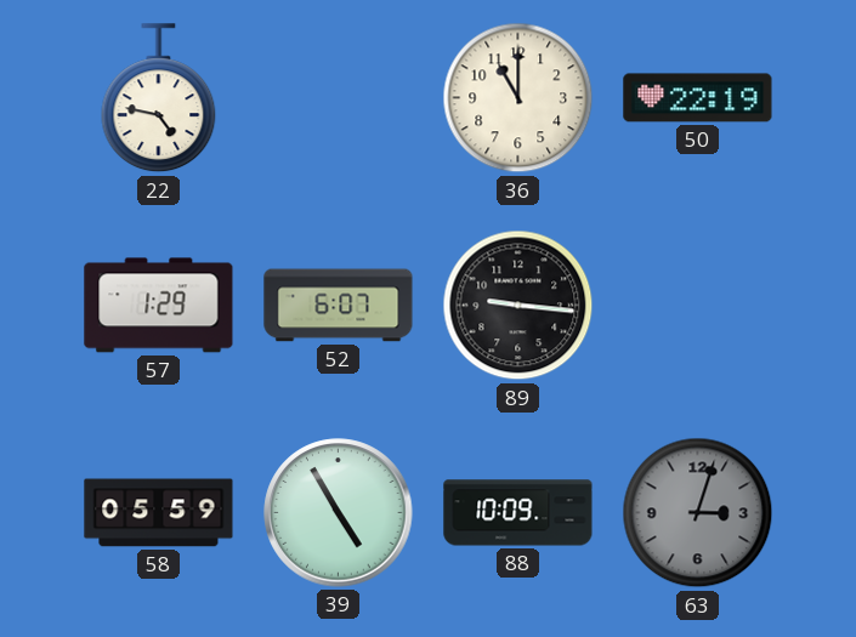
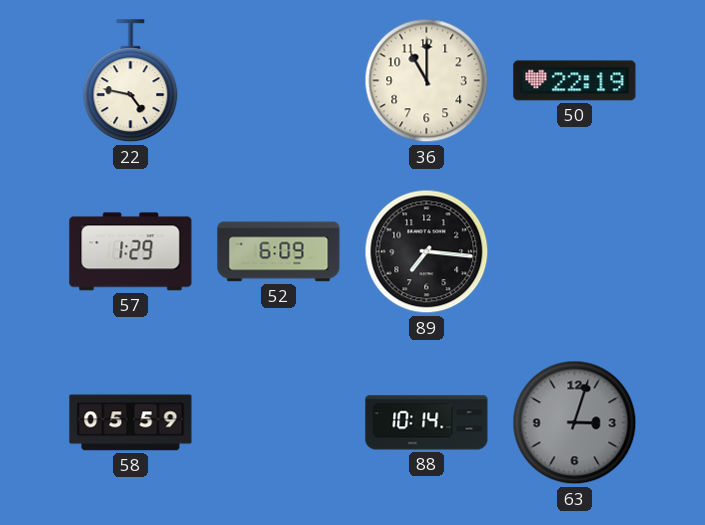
52: 6:07 -> 6:09
89: 9:16 -> 7:16
39: 4:55 -> none
88: 10:09 -> 10:14
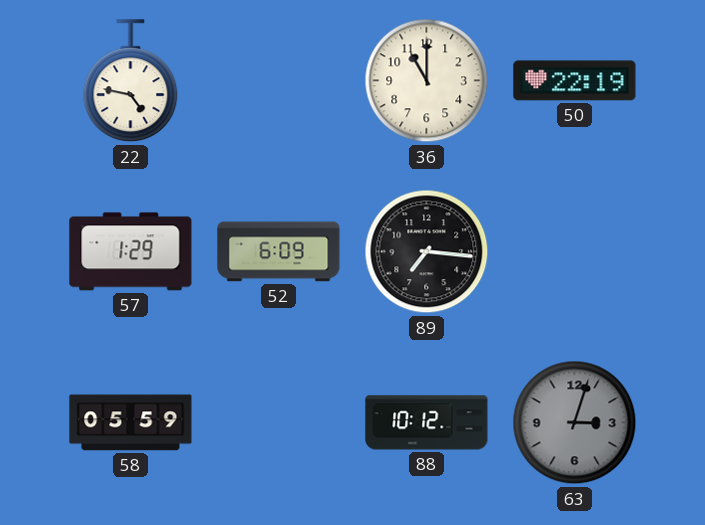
88: 10:14 -> 10:12
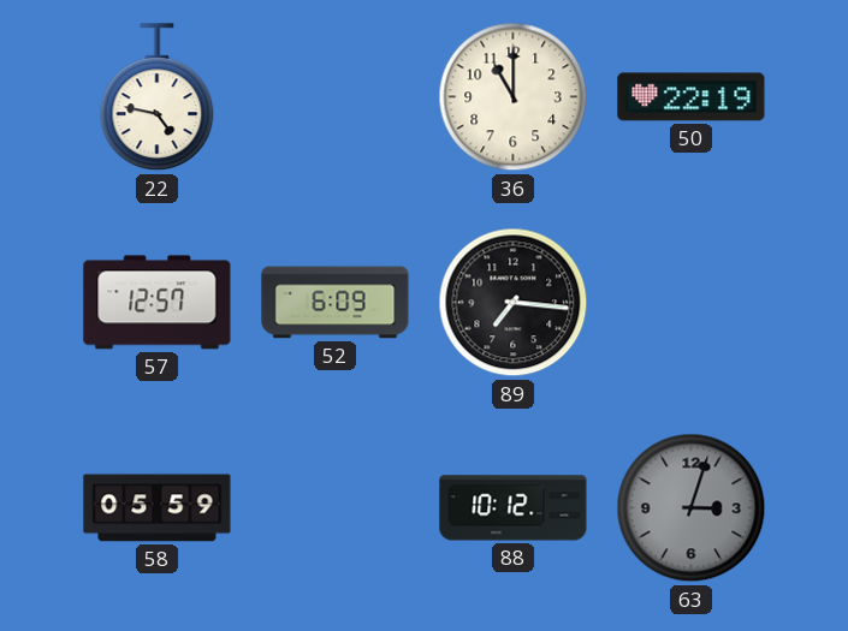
57: 1:29 -> 12:57
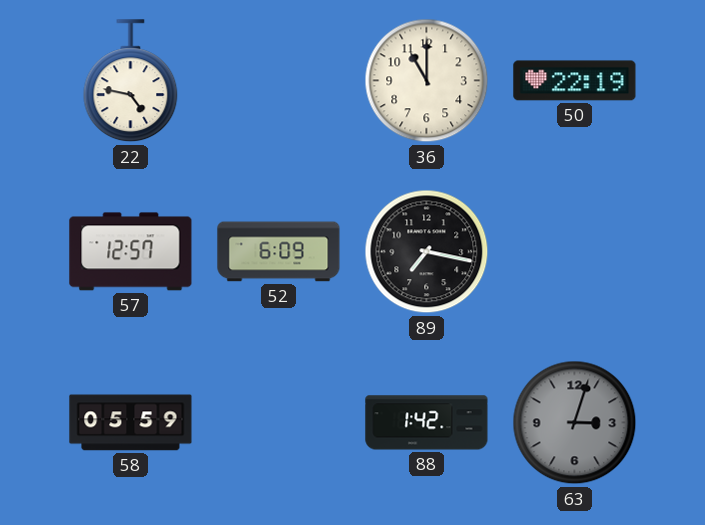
89: 7:16 -> 7:17
88: 10:12 -> 1:42
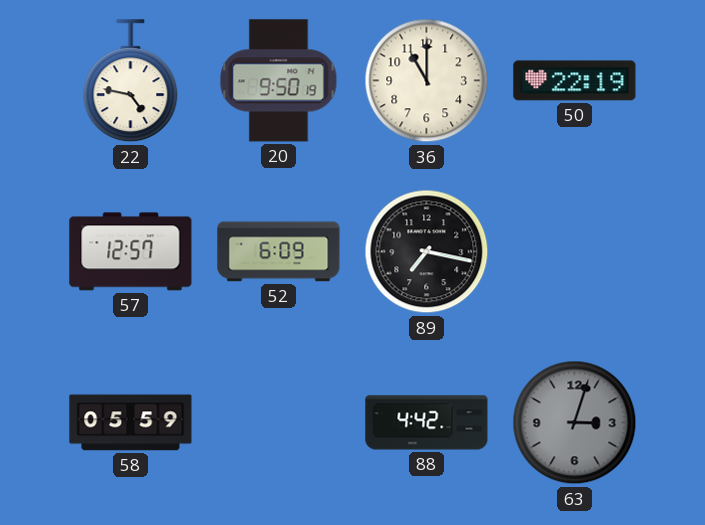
20: none -> 9:50
88: 1:42 -> 4:42
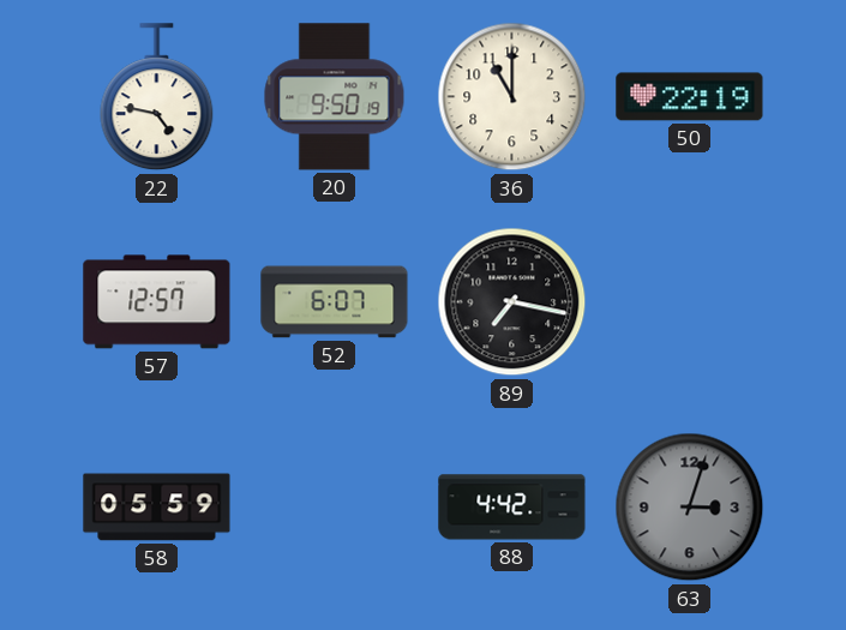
52: 6:09 -> 6:07
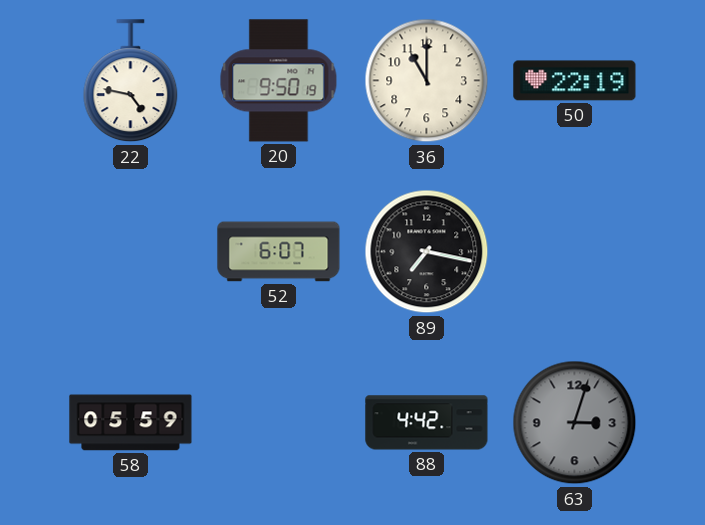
57: 12:57 -> none
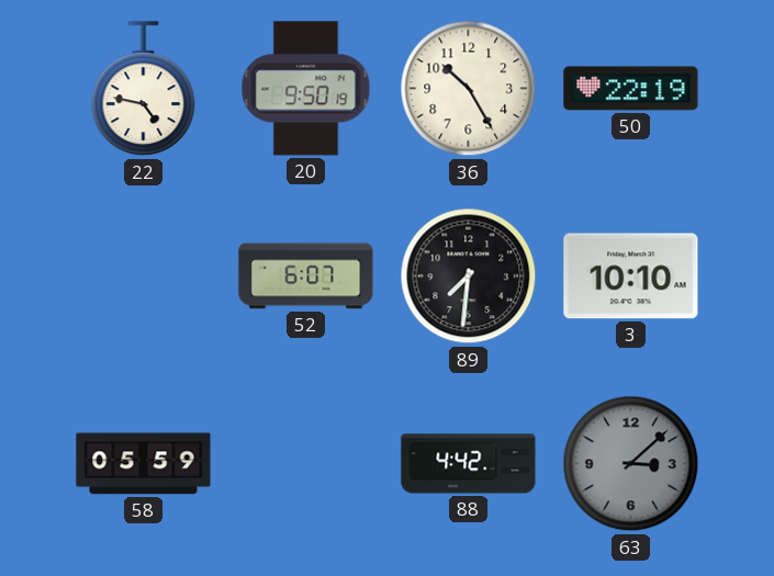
36: 11:00 -> 10:25
89: 7:17 -> 7:31
3: none -> 10:10
63: 3:03 -> 3:08
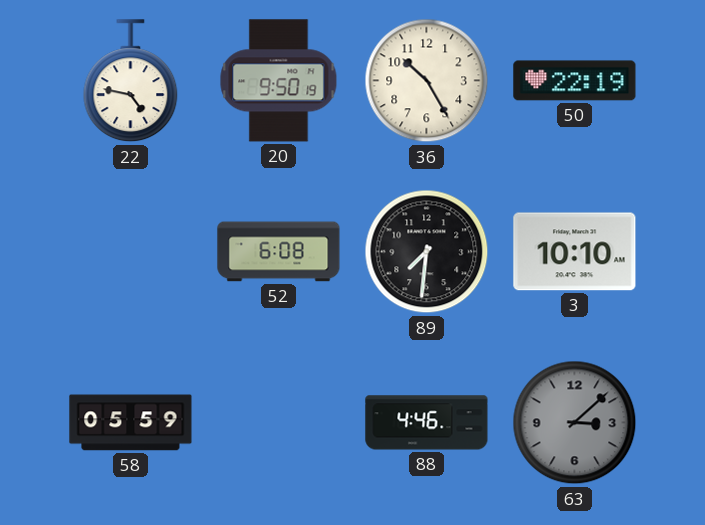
52: 6:07 -> 6:08
88: 4:42 -> 4:46
